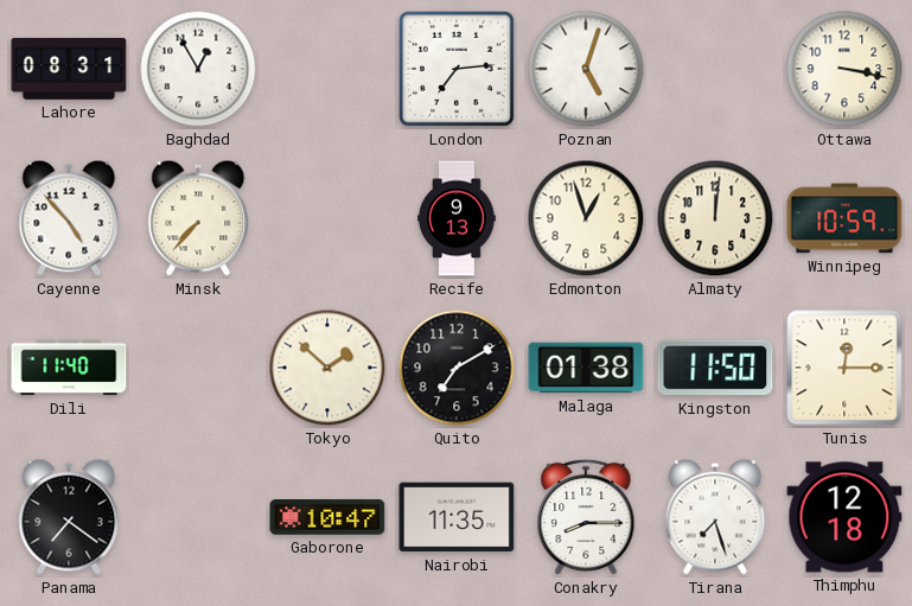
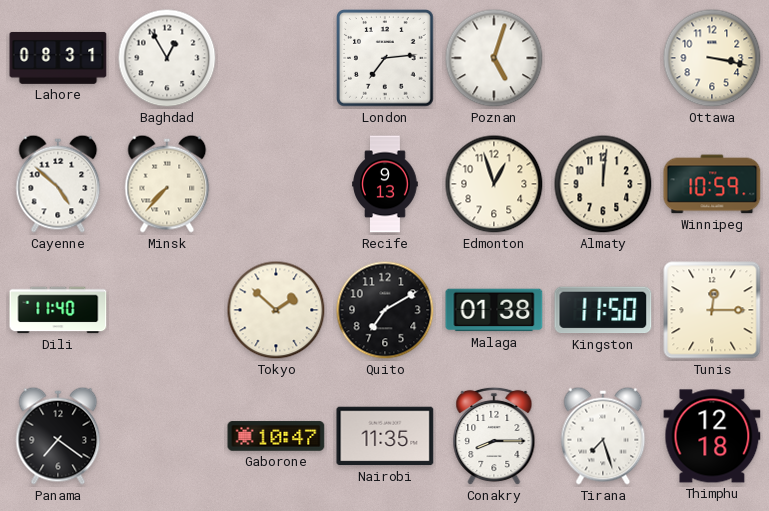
Cayenne: 4:53 -> 4:52
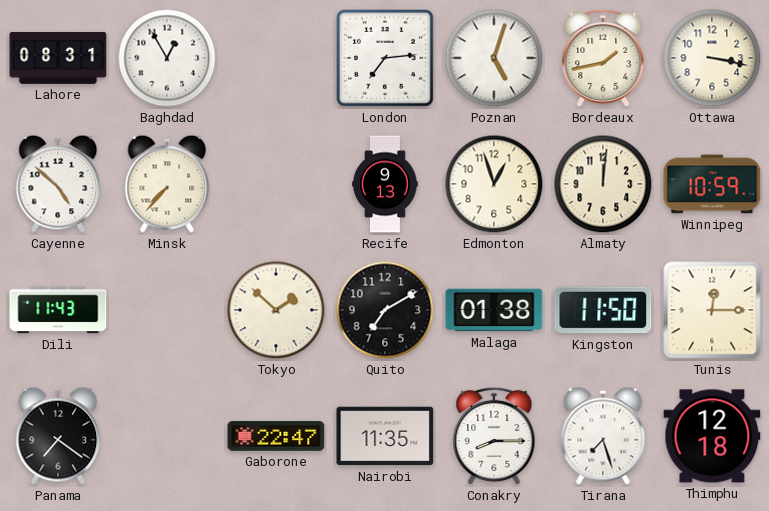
Bordeaux: none -> 1:43
Dili: 11:40 -> 11:43
Gaborone: 10:47 -> 22:47
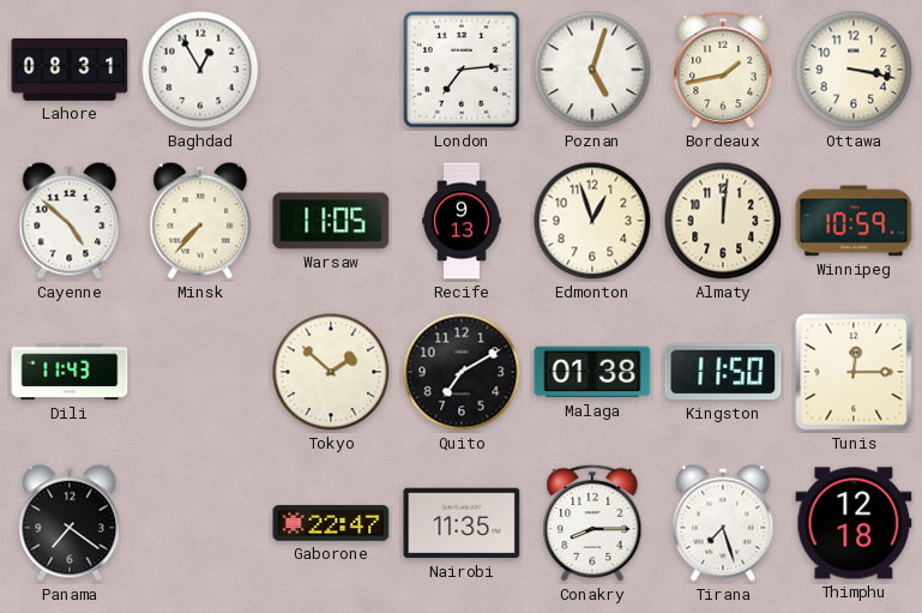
Warsaw: none -> 11:05
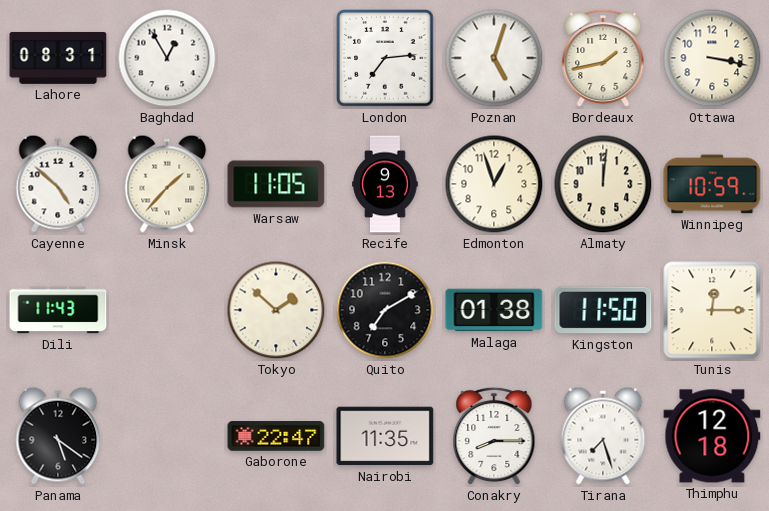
Minsk: 7:37 -> 1:37
Panama: 7:21 -> 5:21
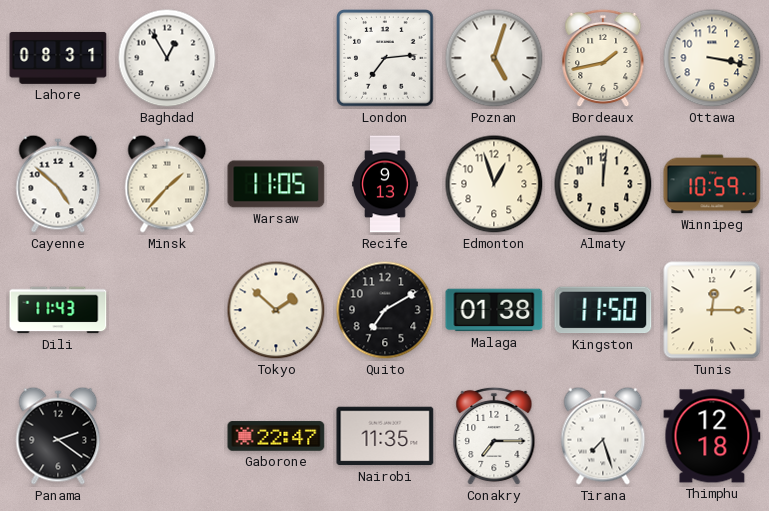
Panama: 5:21 -> 2:21
Conakry: 8:15 -> 7:15
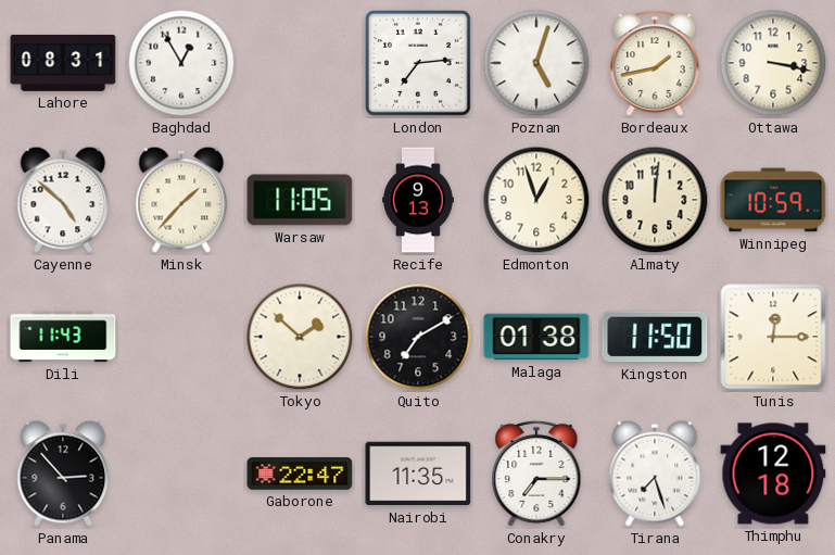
Panama: 2:21 -> 2:53
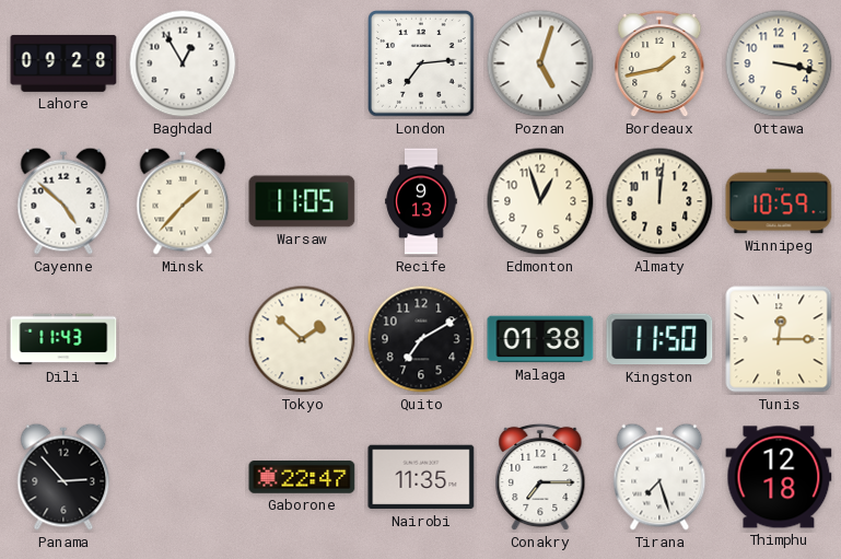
Lahore: 08:31 -> 09:28
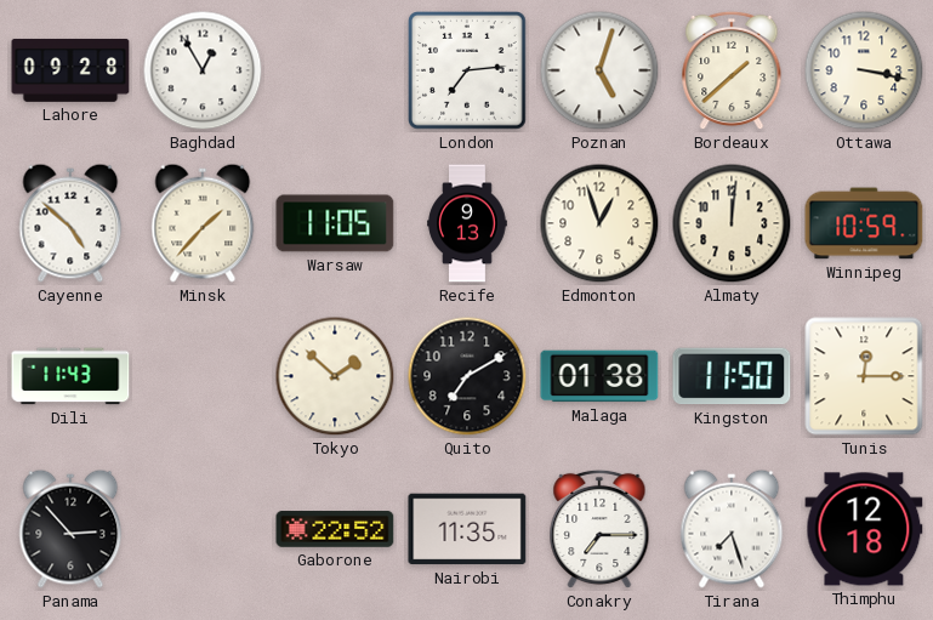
Bordeaux: 1:43 -> 1:38
Gaborone: 22:47 -> 22:52
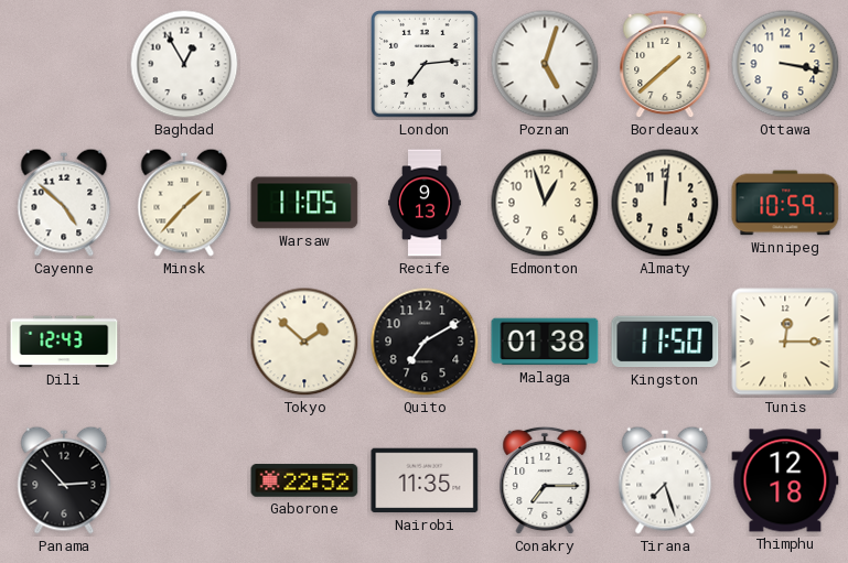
Lahore: 09:28 -> none
Dili: 11:43 -> 12:43
